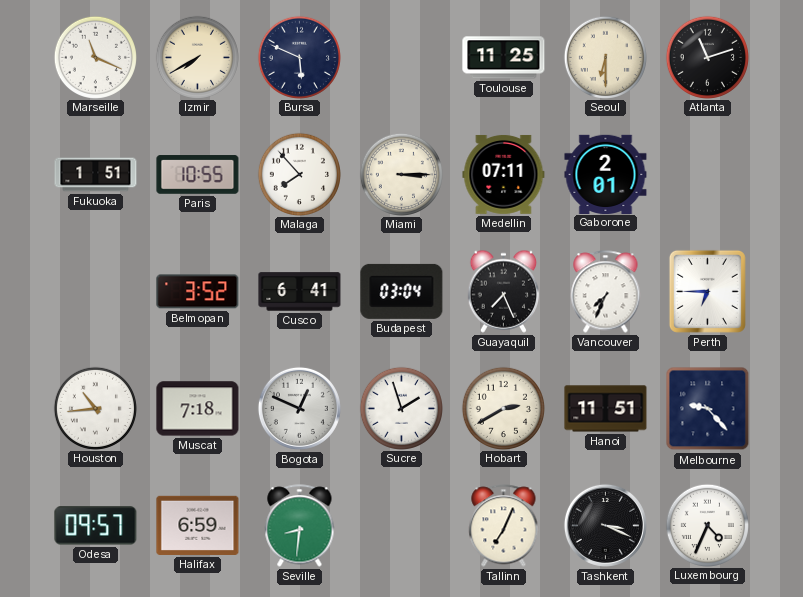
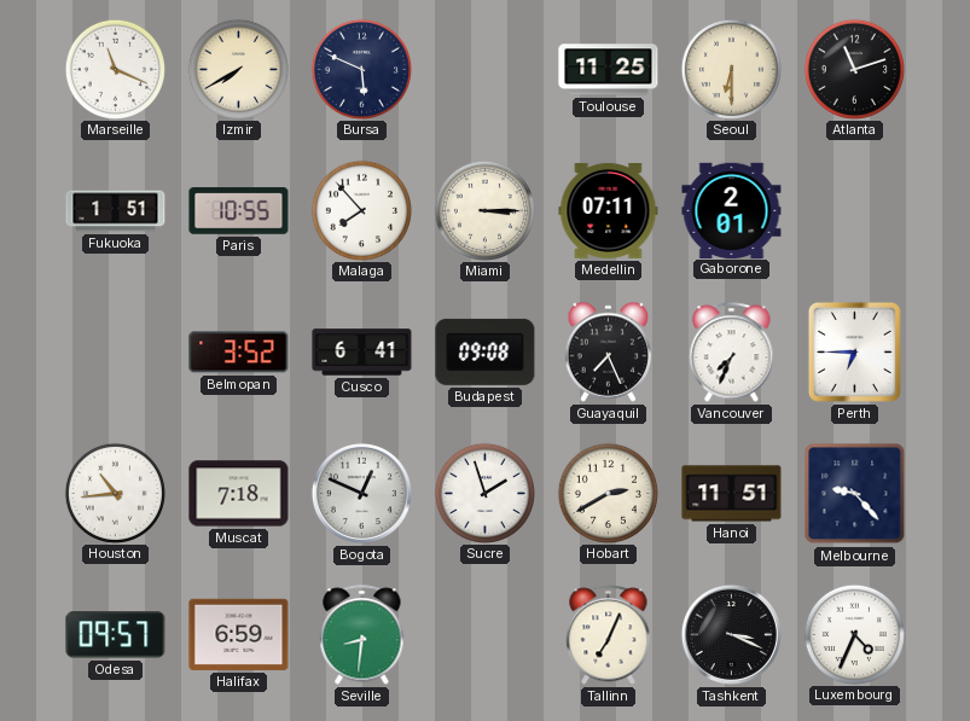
Budapest: 03:04 -> 09:08
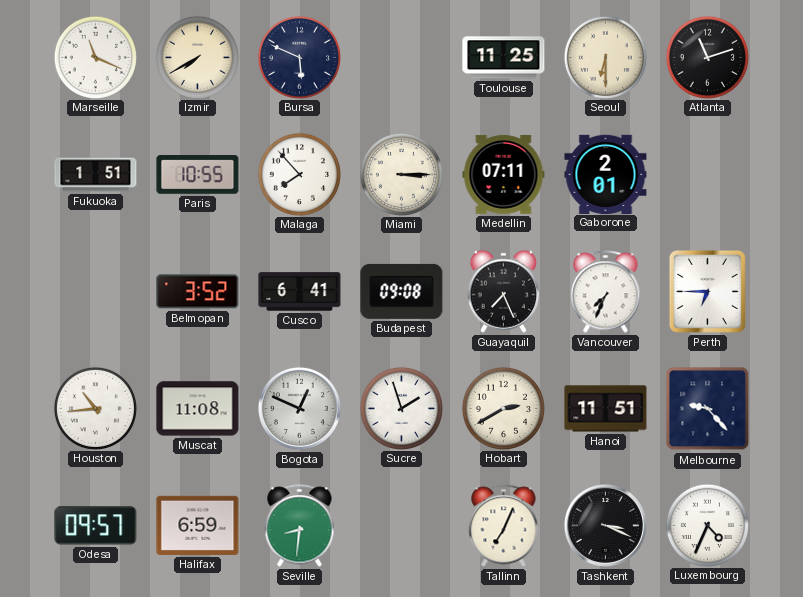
Muscat: 7:18 -> 11:08
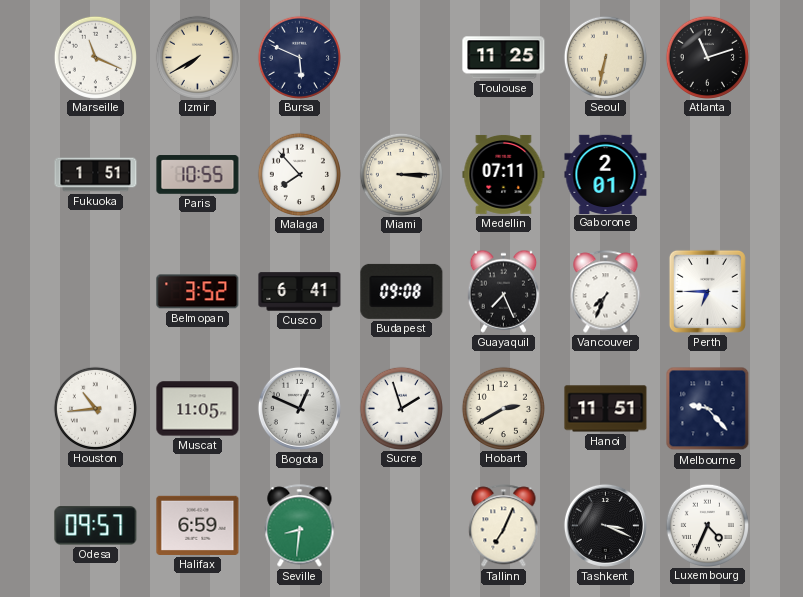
Seoul: 6:30 -> 6:32
Muscat: 11:08 -> 11:05
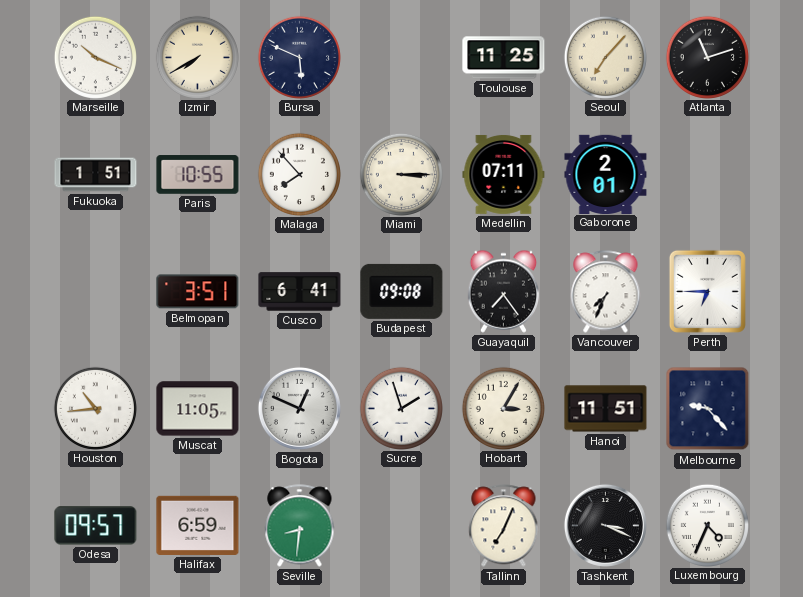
Marseille: 11:19 -> 10:19
Seoul: 6:32 -> 7:07
Belmopan: 3:52 -> 3:51
Guayaquil: 7:26 -> 7:24
Hobart: 2:40 -> 3:05
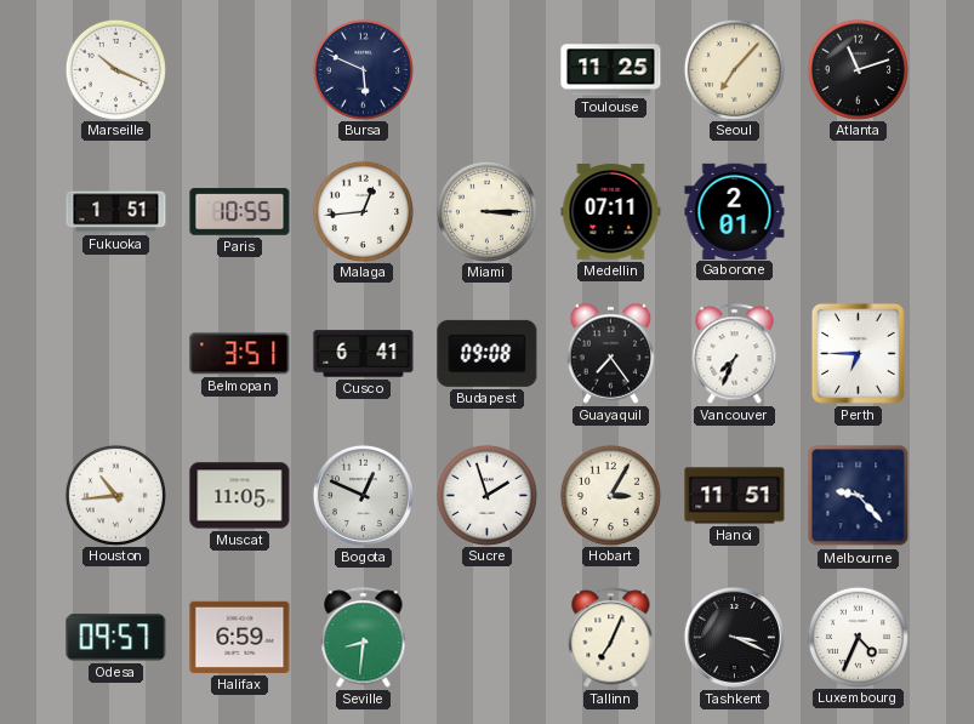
Izmir: 7:40 -> none
Malaga: 7:53 -> 12:44
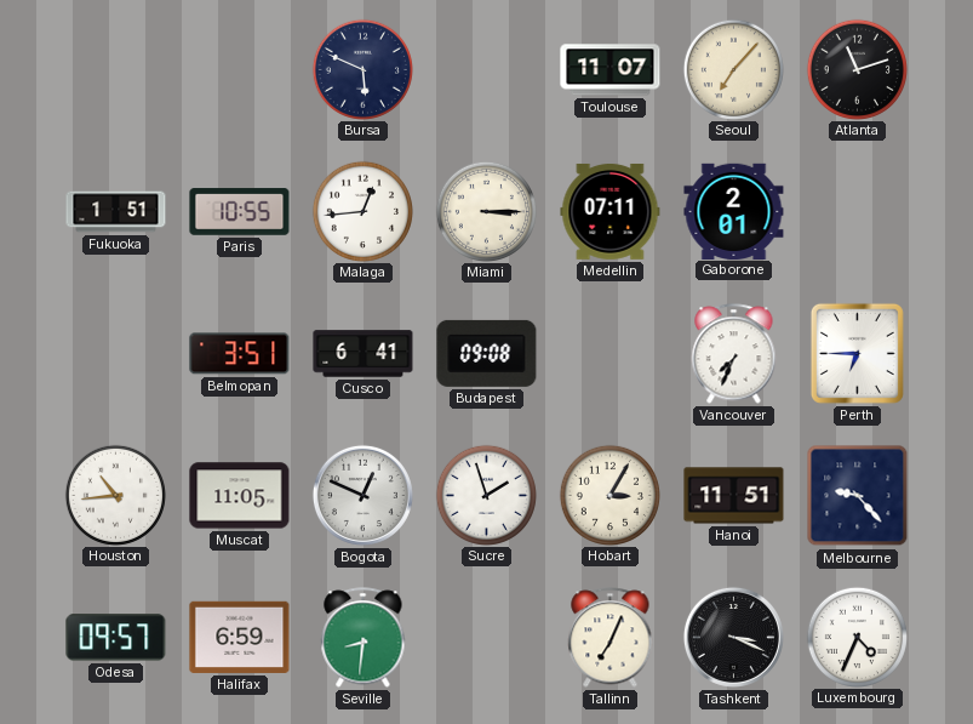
Marseille: 10:19 -> none
Toulouse: 11:25 -> 11:07
Guayaquil: 7:24 -> none
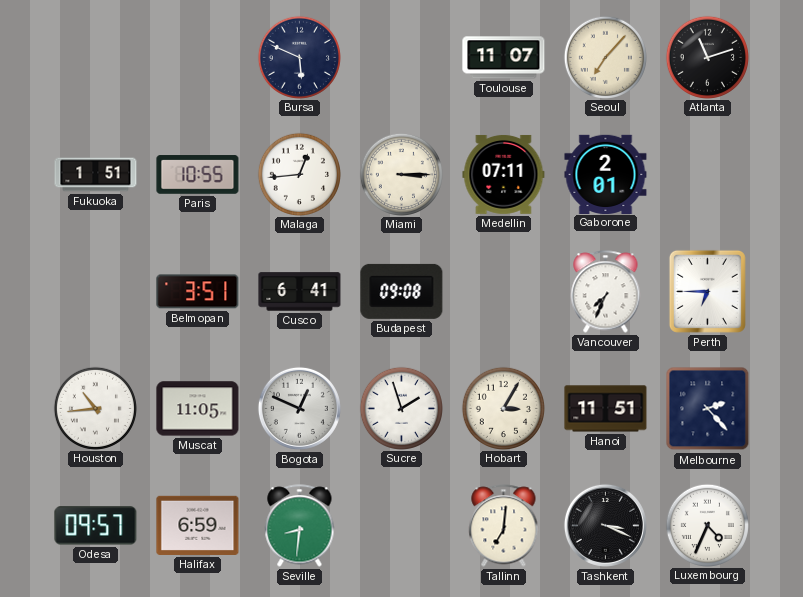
Melbourne: 9:23 -> 2:23
Tallinn: 7:04 -> 7:01
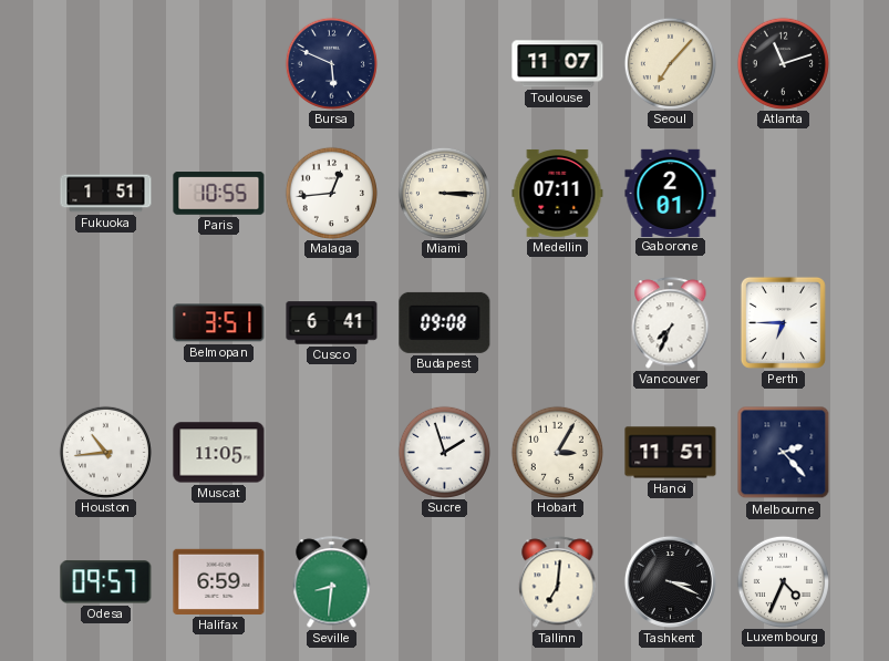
Bogota: 12:49 -> none
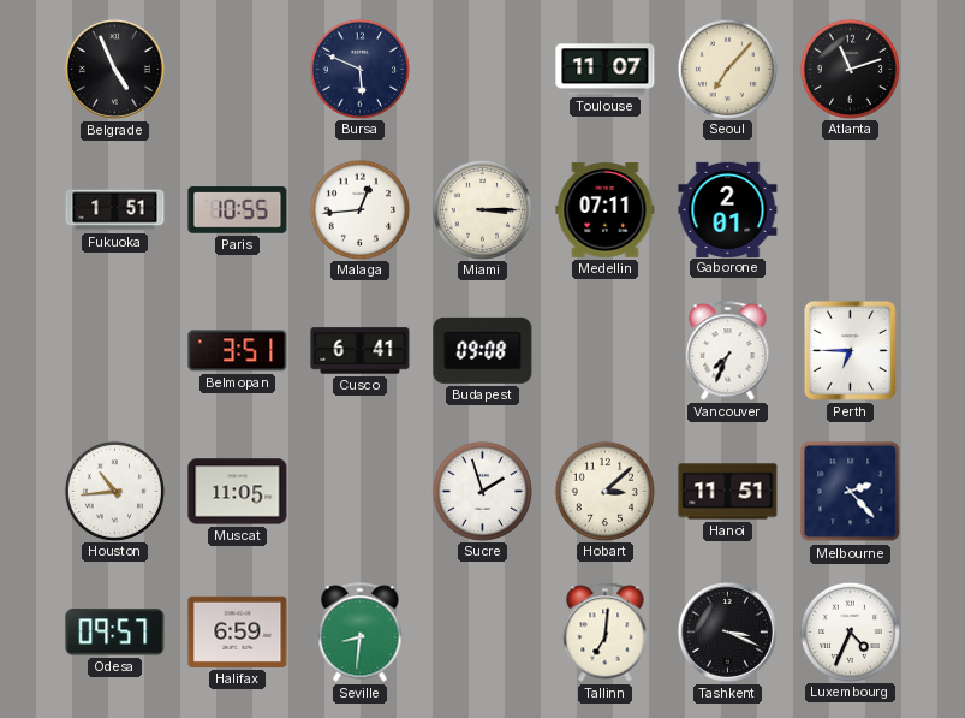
Belgrade: none -> 4:56
Hobart: 3:05 -> 3:08
